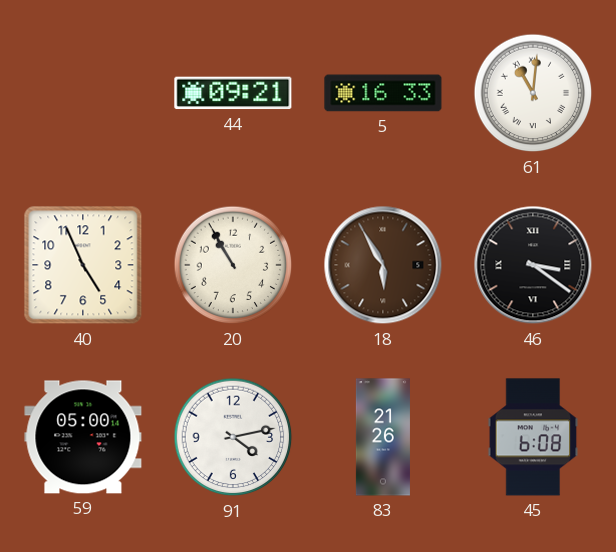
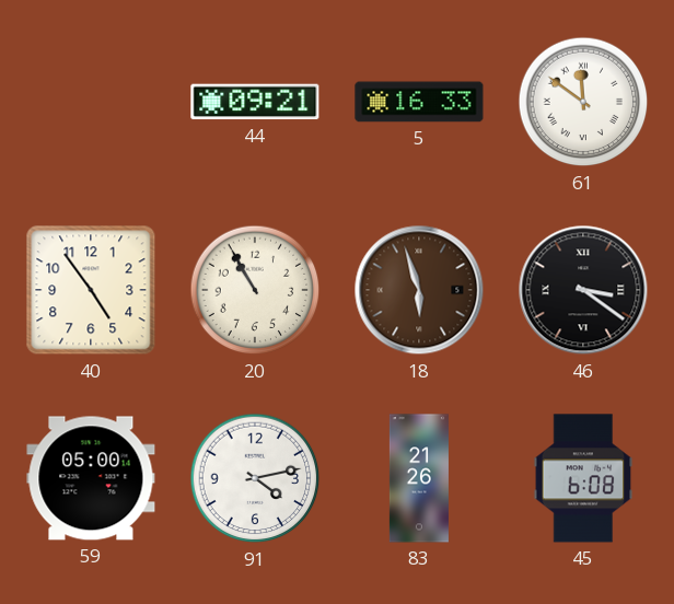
61: 11:01 -> 11:51
40: 4:56 -> 4:54
18: 5:55 -> 5:57
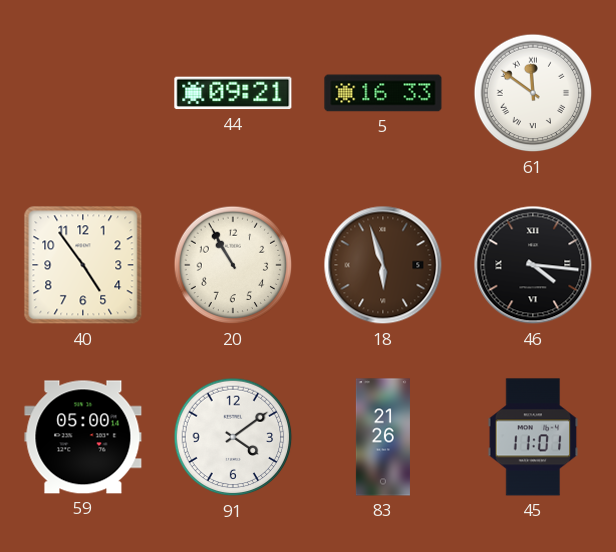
46: 3:21 -> 4:16
91: 4:13 -> 4:09
45: 6:08 -> 11:01
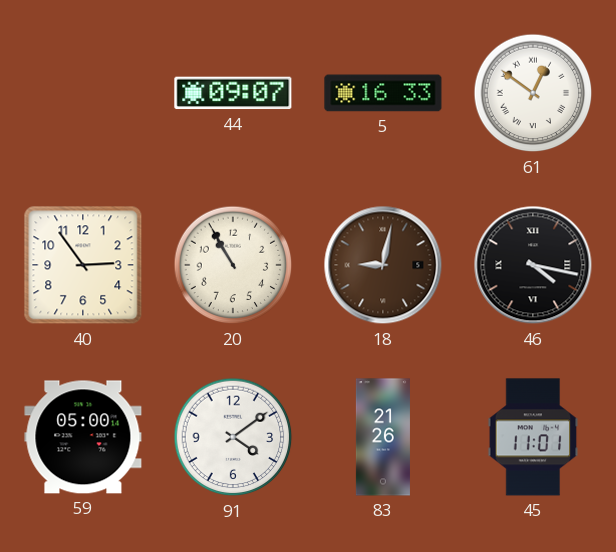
44: 09:21 -> 09:07
61: 11:51 -> 12:51
40: 4:54 -> 2:54
18: 5:57 -> 9:02
46: 4:16 -> 4:17
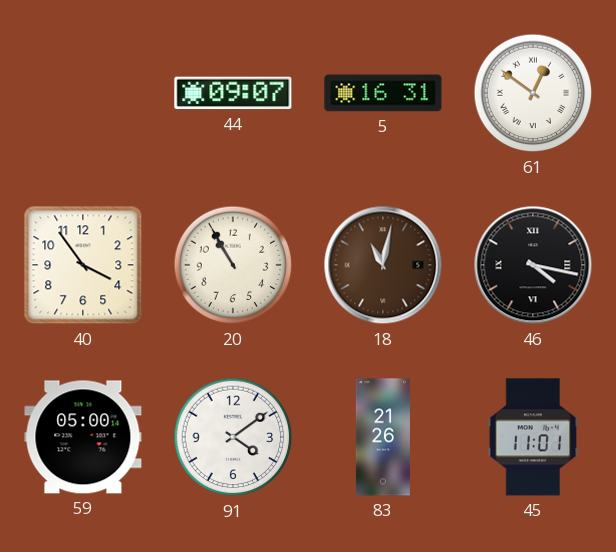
5: 16:33 -> 16:31
40: 2:54 -> 3:54
18: 9:02 -> 11:02
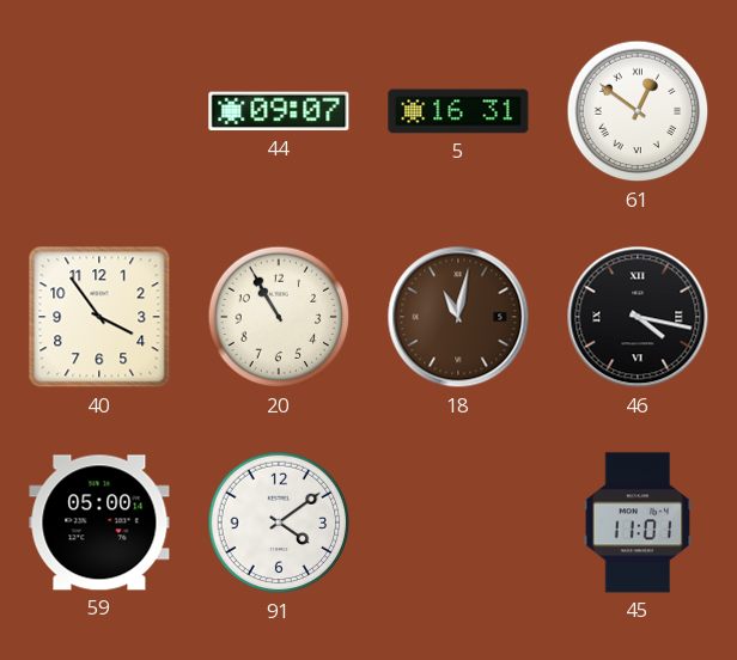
83: 21:26 -> none
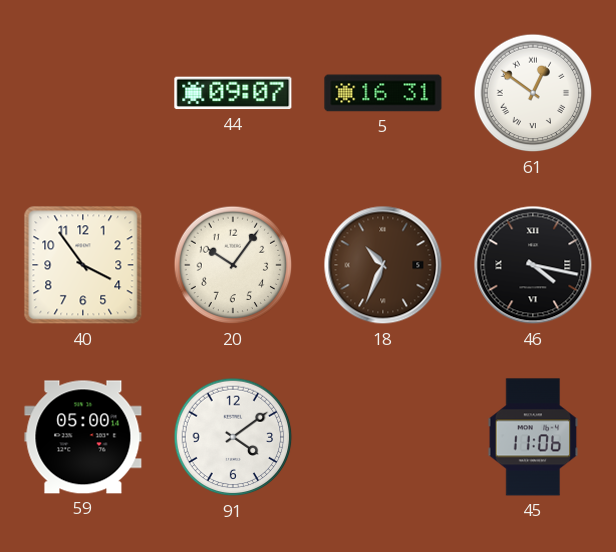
20: 10:55 -> 10:06
18: 11:02 -> 10:34
45: 11:01 -> 11:06
